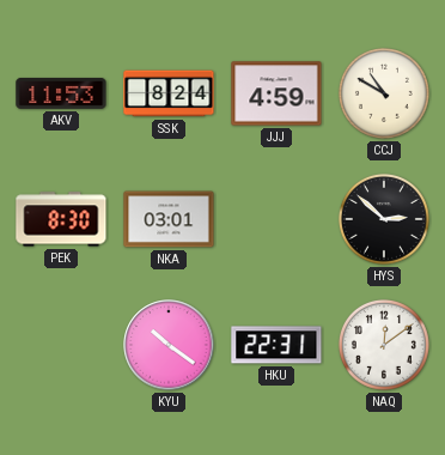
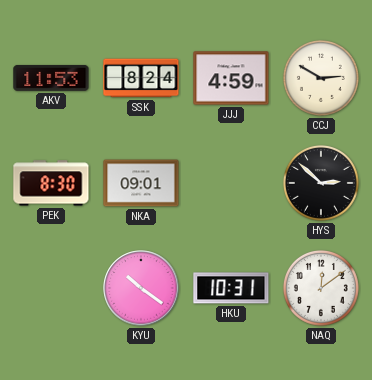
CCJ: 10:50 -> 2:50
NKA: 03:01 -> 09:01
HKU: 22:31 -> 10:31
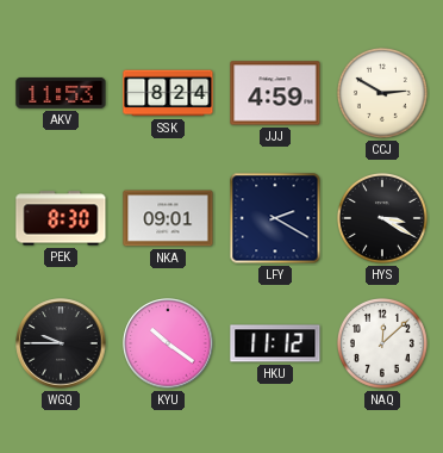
LFY: none -> 2:20
HYS: 2:52 -> 3:20
WGQ: none -> 9:45
HKU: 10:31 -> 11:12
NAQ: 12:09 -> 12:08
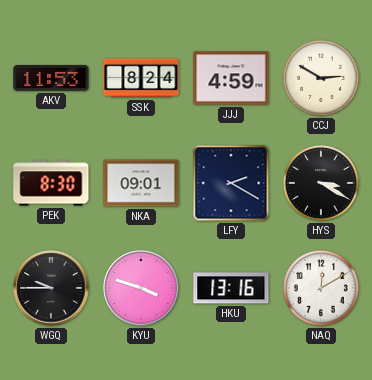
KYU: 10:21 -> 3:48
HKU: 11:12 -> 13:16
NAQ: 12:08 -> 12:10
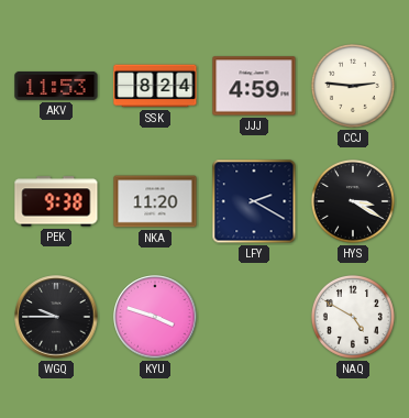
CCJ: 2:50 -> 2:46
PEK: 8:30 -> 9:38
NKA: 09:01 -> 11:20
HKU: 13:16 -> none
NAQ: 12:10 -> 4:50
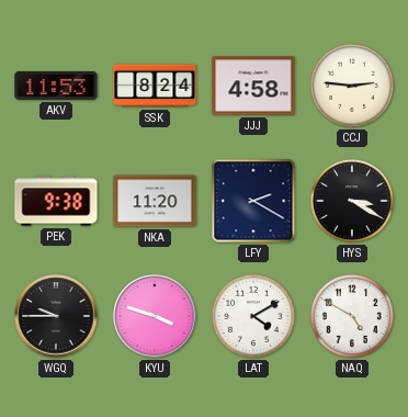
JJJ: 4:59 -> 4:58
LAT: none -> 4:10
